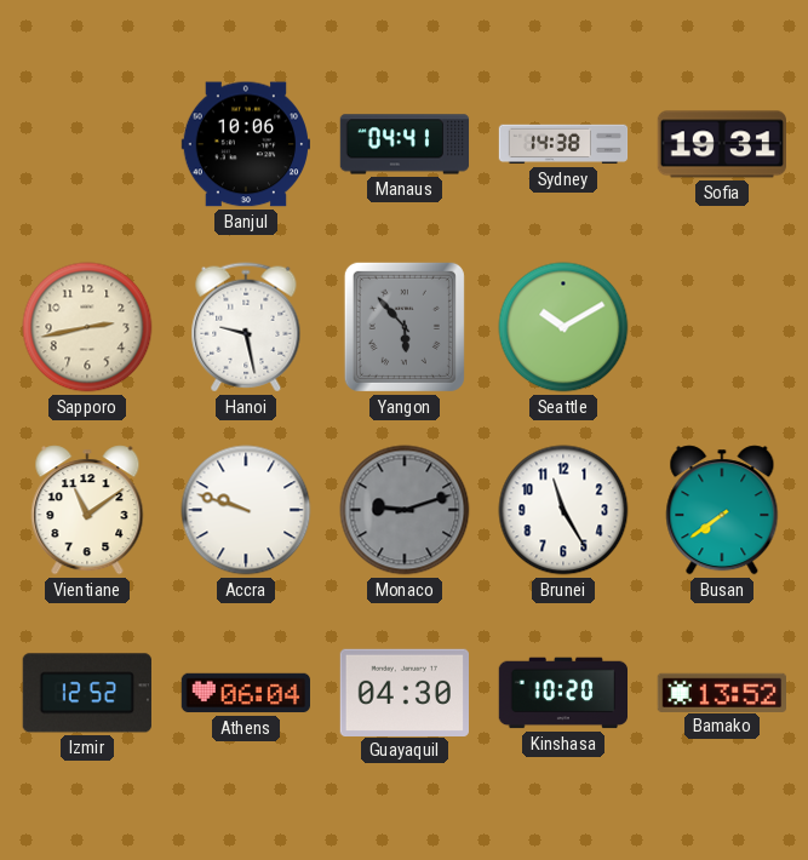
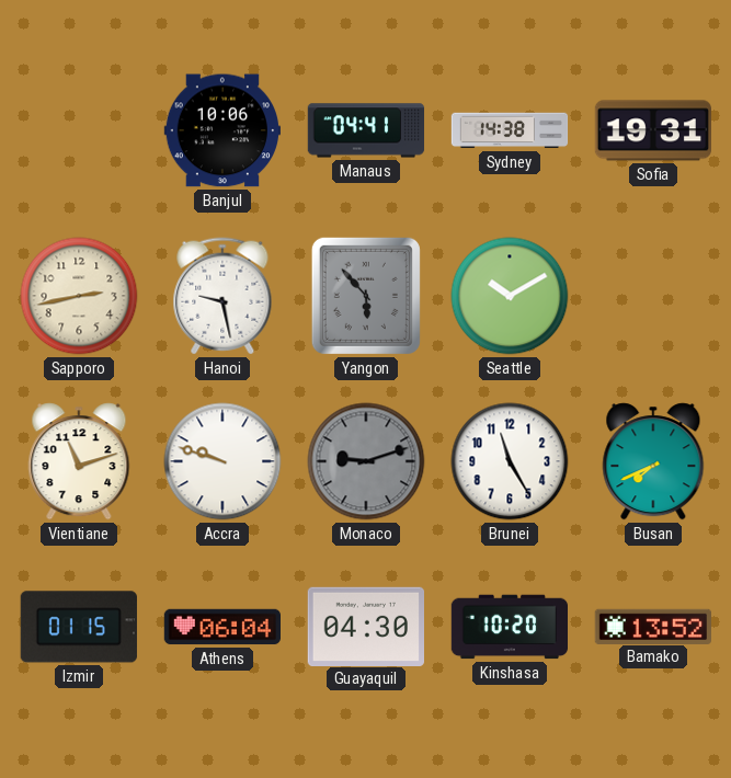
Vientiane: 11:09 -> 11:12
Busan: 7:39 -> 7:41
Izmir: 12:52 -> 01:15
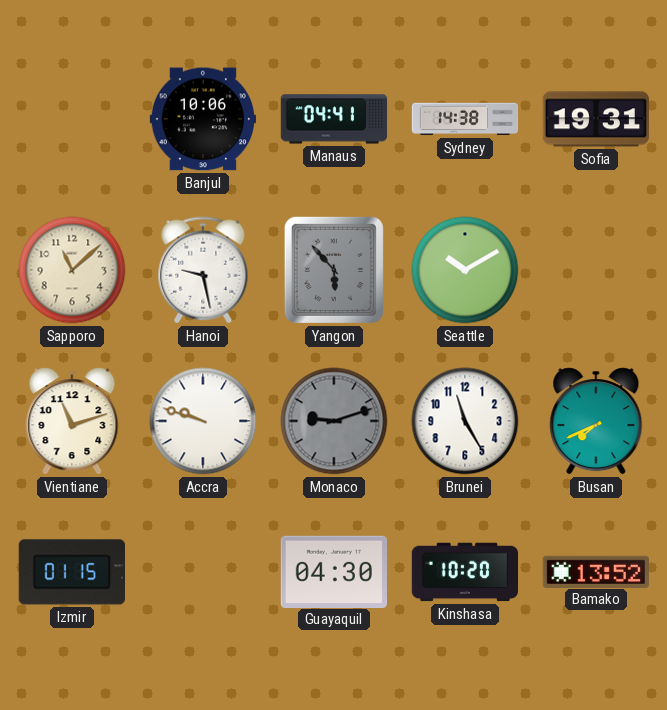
Sapporo: 2:43 -> 11:08
Athens: 06:04 -> none
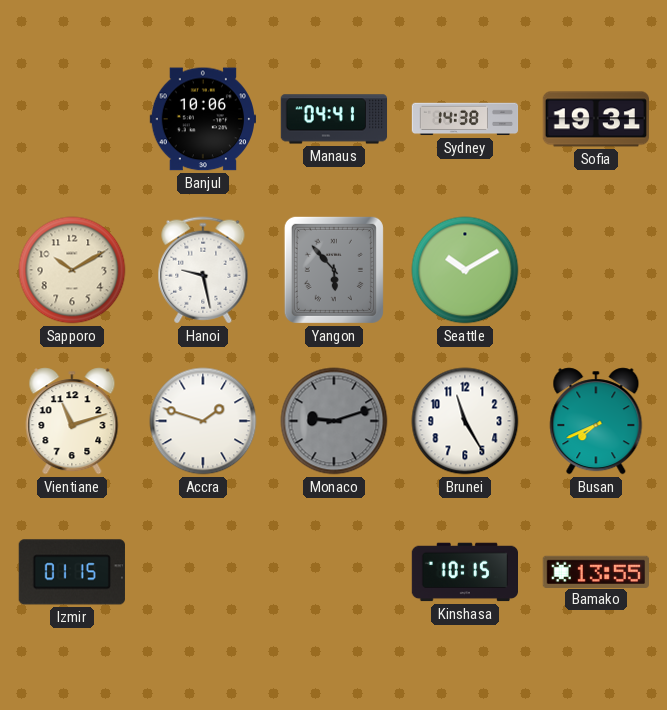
Sapporo: 11:08 -> 10:10
Accra: 9:48 -> 1:48
Guayaquil: 04:30 -> none
Kinshasa: 10:20 -> 10:15
Bamako: 13:52 -> 13:55
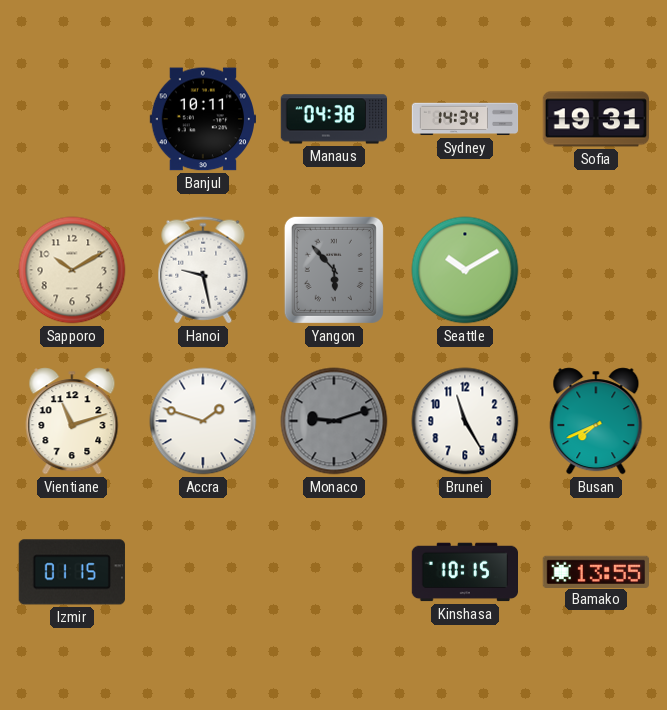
Banjul: 10:06 -> 10:11
Manaus: 04:41 -> 04:38
Sydney: 14:38 -> 14:34
